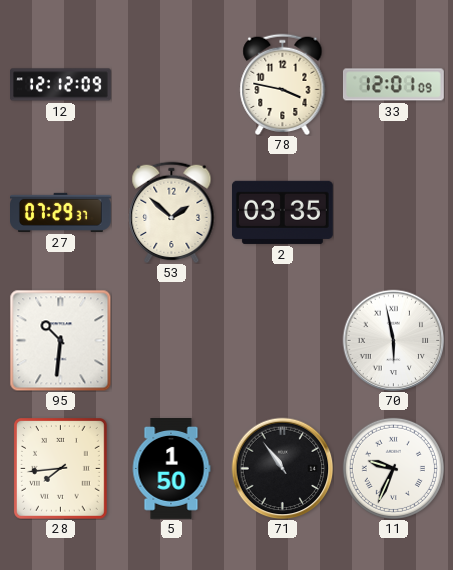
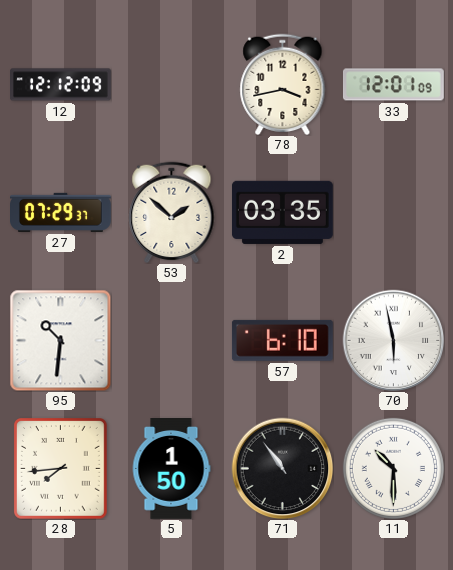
78: 3:47 -> 3:43
57: none -> 6:10
11: 9:34 -> 10:30
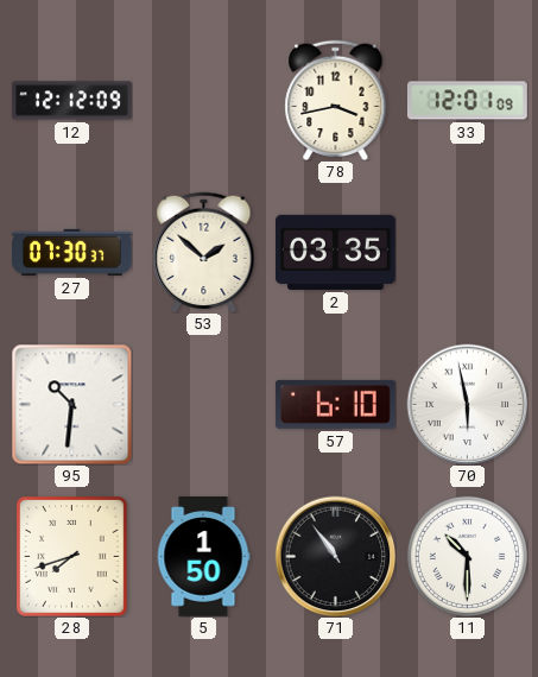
27: 07:29 -> 07:30
28: 7:44 -> 7:42
